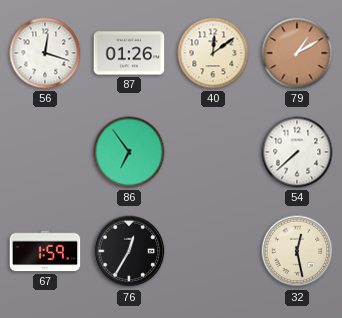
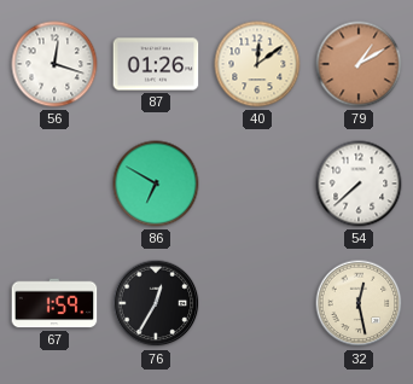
86: 6:54 -> 6:50
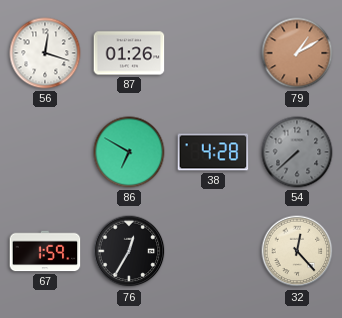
40: 12:09 -> none
38: none -> 4:28
54 dial: white -> grey
32: 12:28 -> 12:23
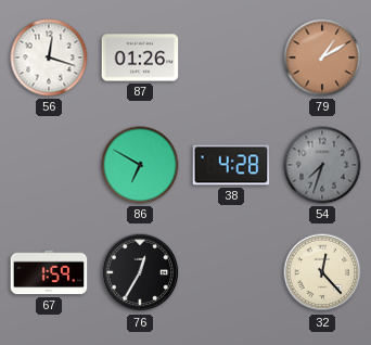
54: 7:38 -> 7:33
